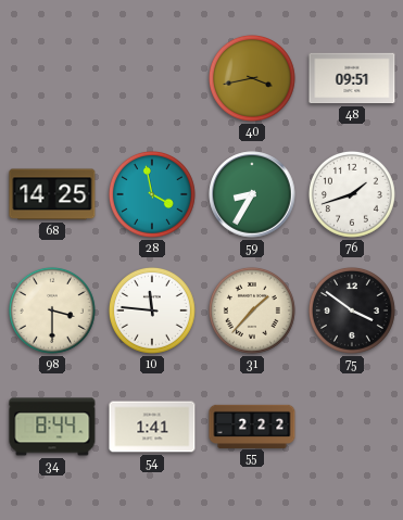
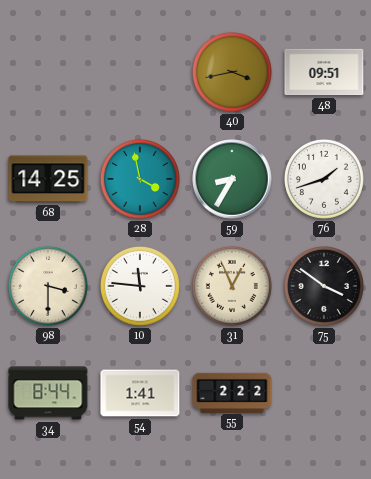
31: 1:37 -> 12:56
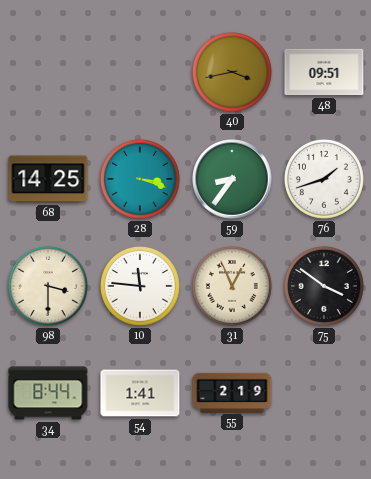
28: 3:58 -> 3:18
59: 8:35 -> 8:36
55: 2:22 -> 2:19
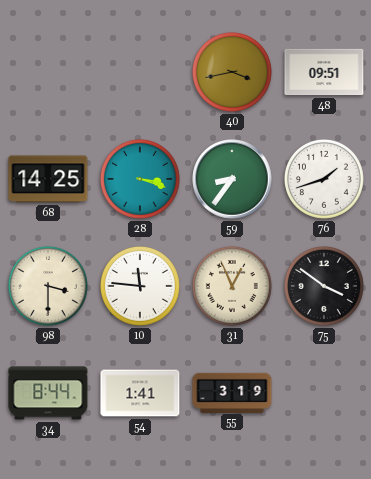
55: 2:19 -> 3:19
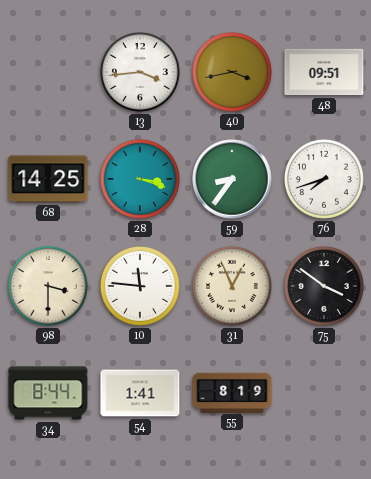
13: none -> 3:44
76: 1:42 -> 7:42
55: 3:19 -> 8:19
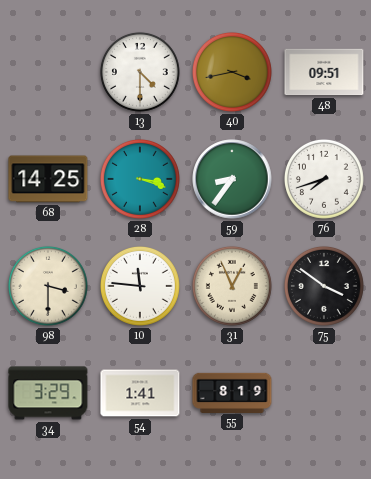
13: 3:44 -> 4:30
34: 8:44 -> 3:29
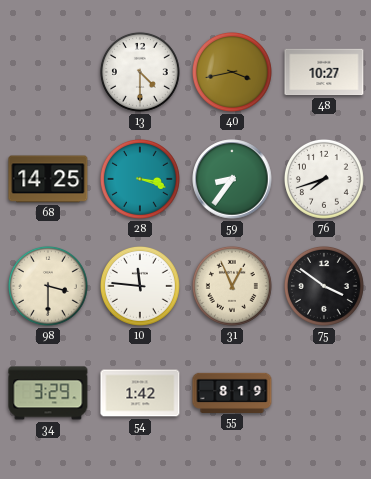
48: 09:51 -> 10:27
54: 1:41 -> 1:42
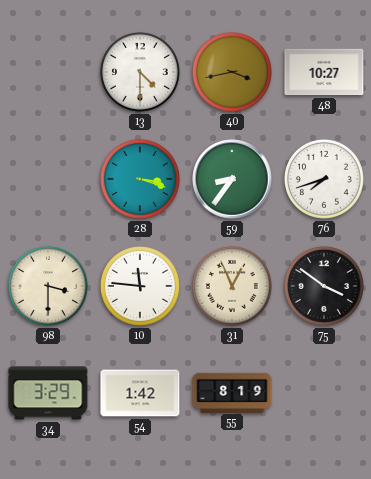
68: 14:25 -> none
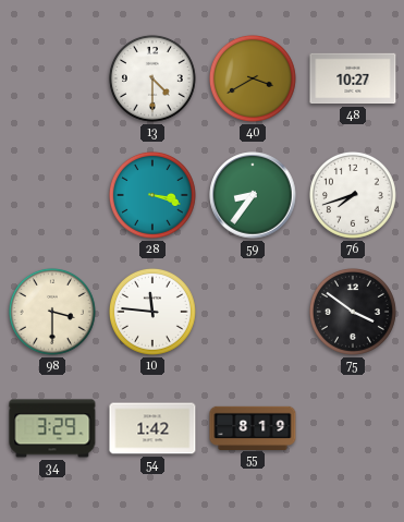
40: 3:43 -> 3:40
31: 12:56 -> none
